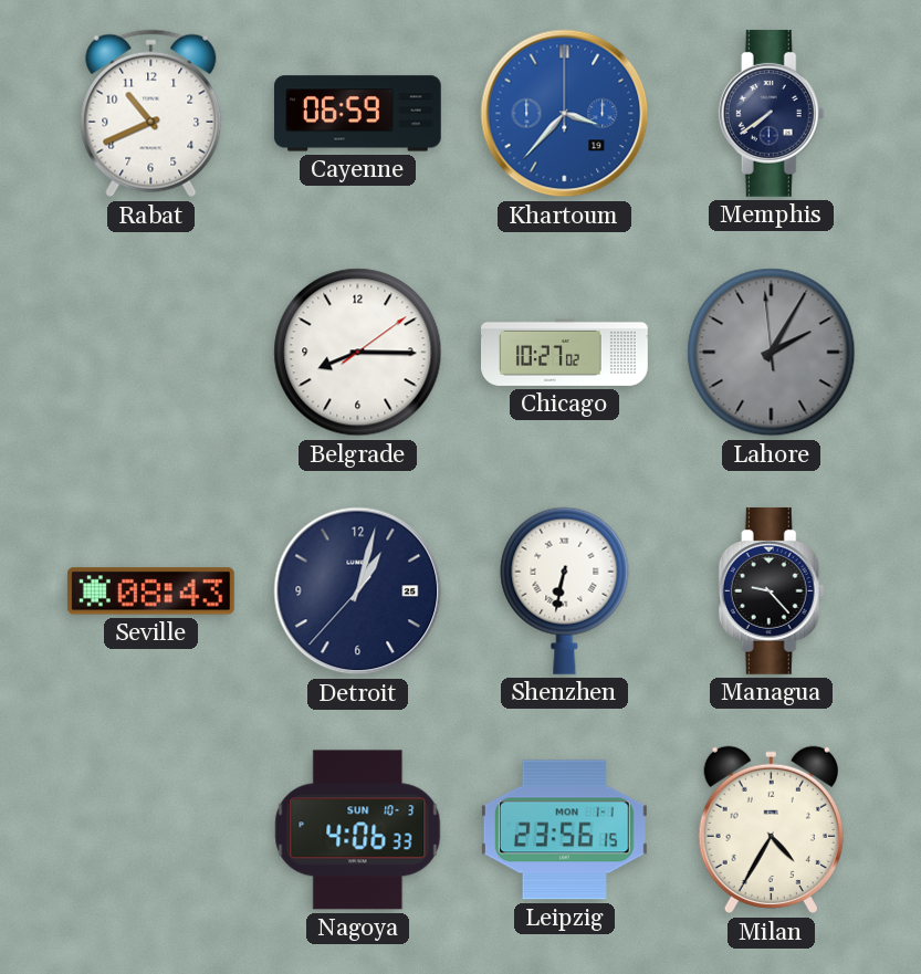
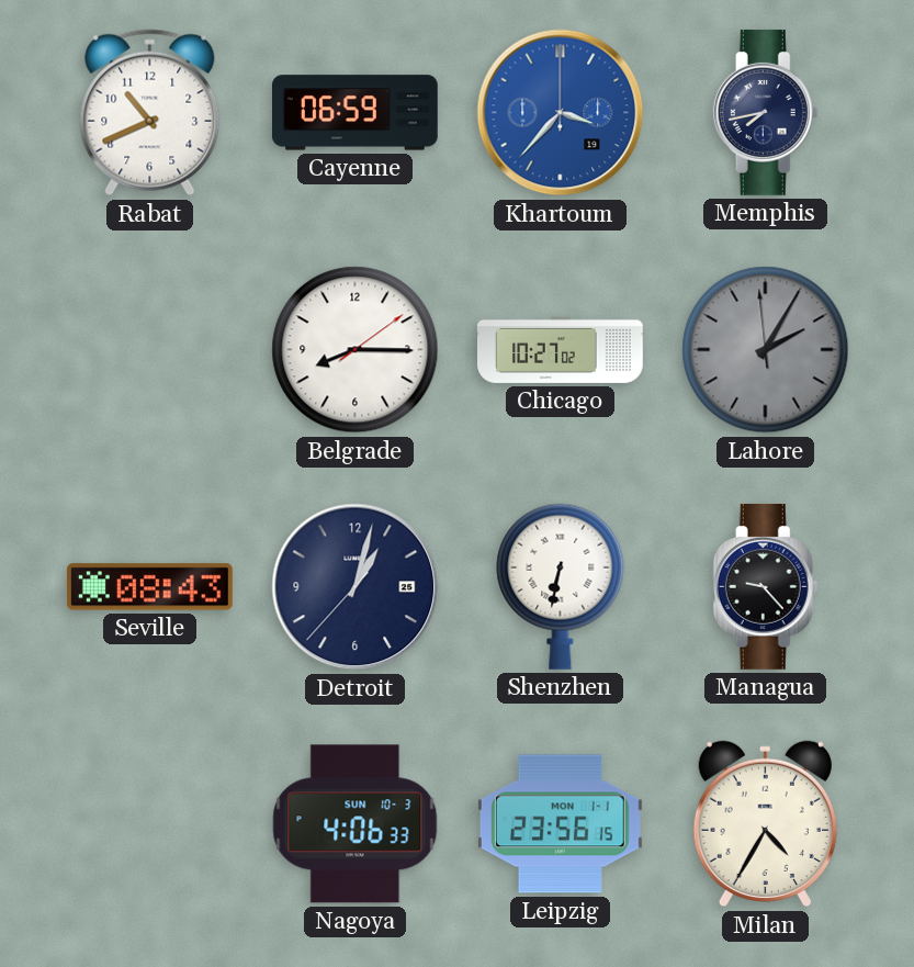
Memphis: 7:39 -> 7:43
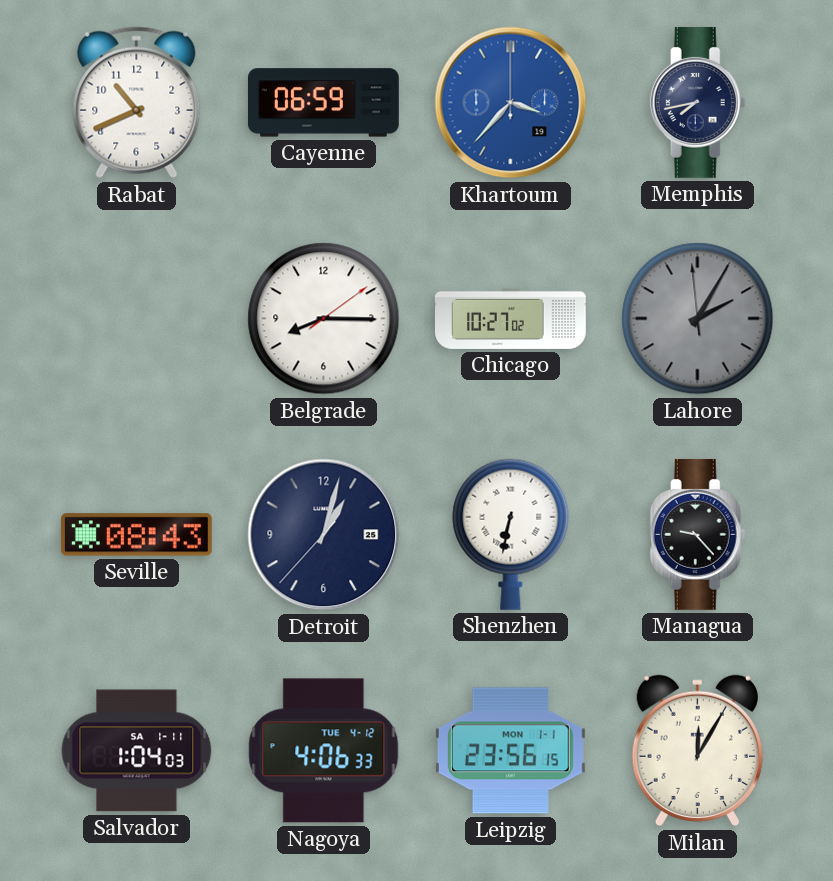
Salvador: none -> 1:04
Nagoya date: SUN 10-3 -> TUE 4-12
Milan: 4:35 -> 12:05
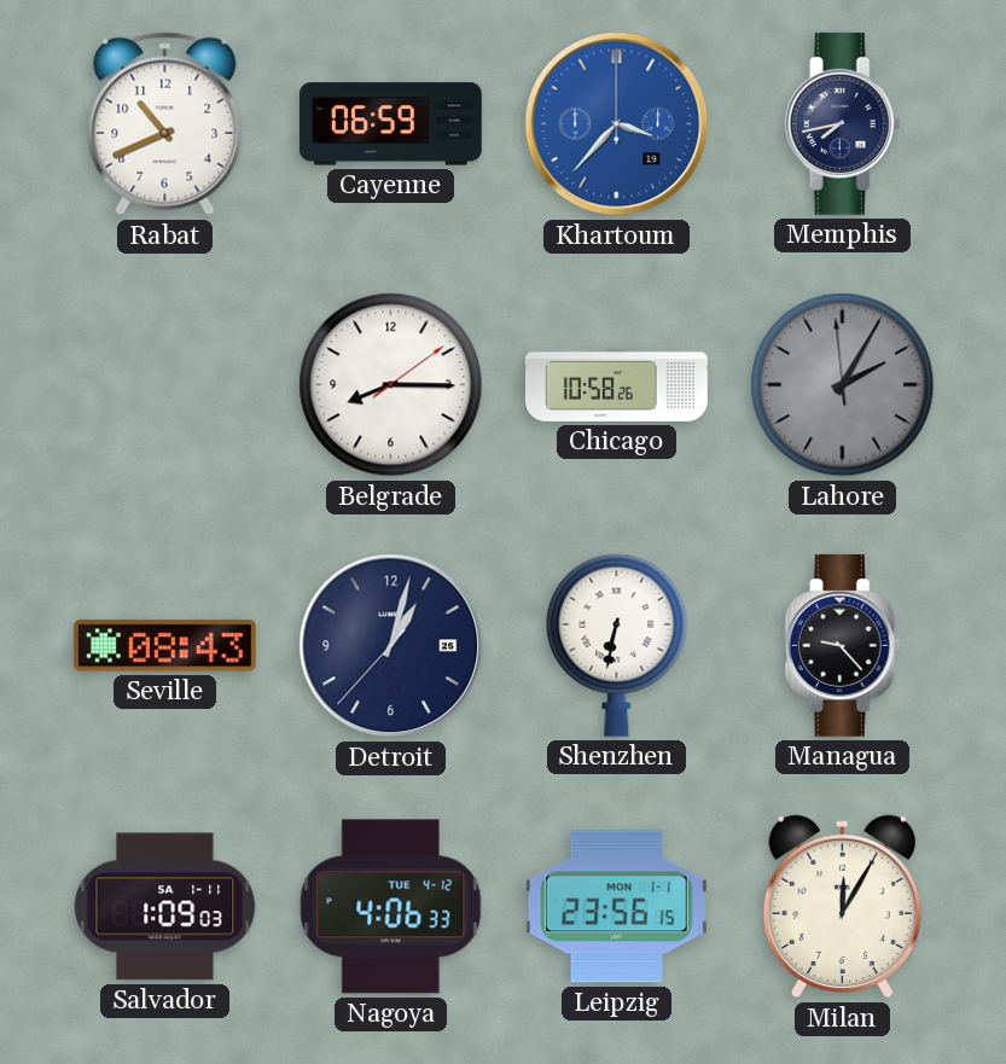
Chicago: 10:27 -> 10:58
Salvador: 1:04 -> 1:09
